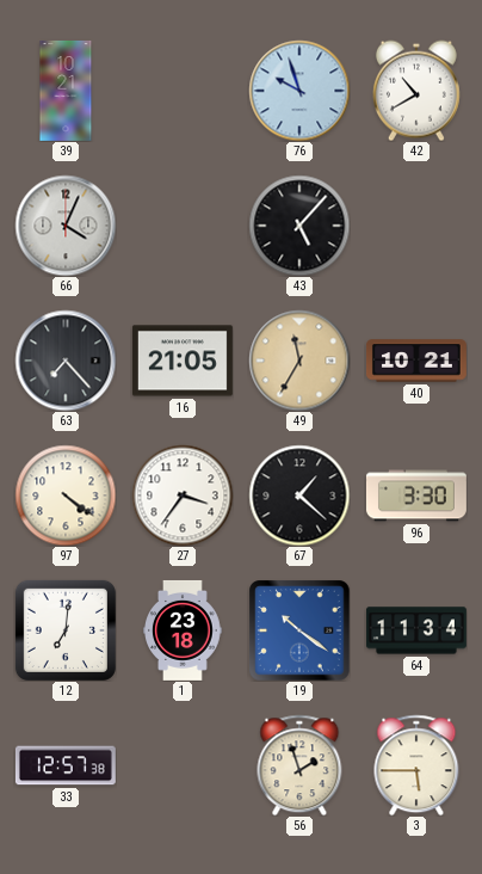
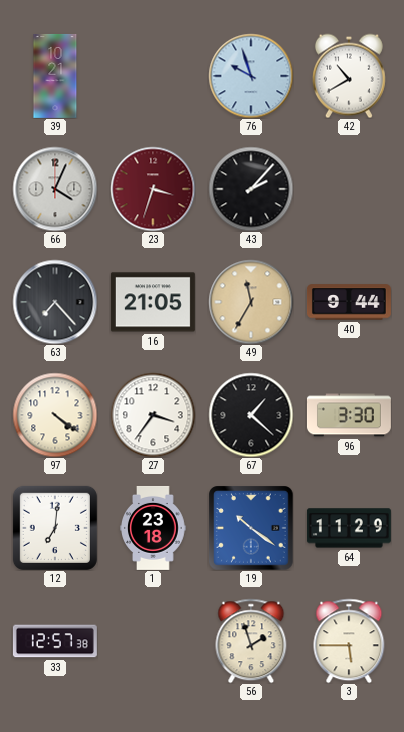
23: none -> 3:33
43: 5:07 -> 2:07
40: 10:21 -> 9:44
64: 11:34 -> 11:29
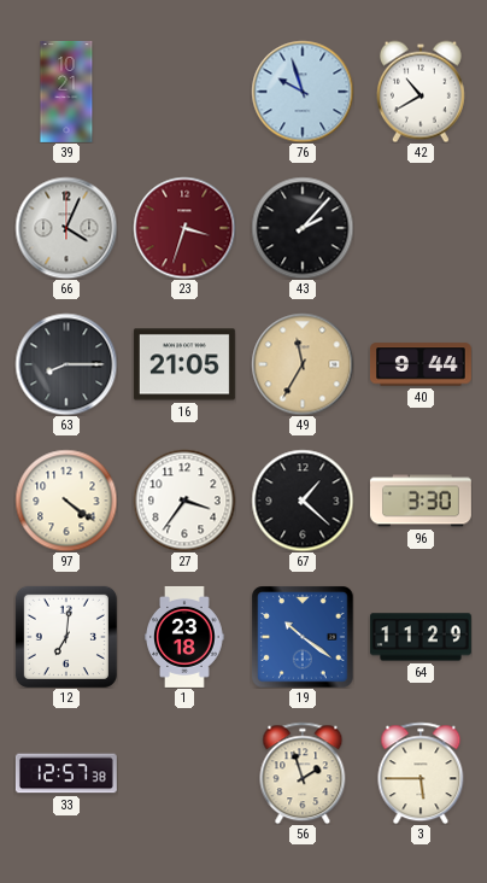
63: 7:23 -> 8:15
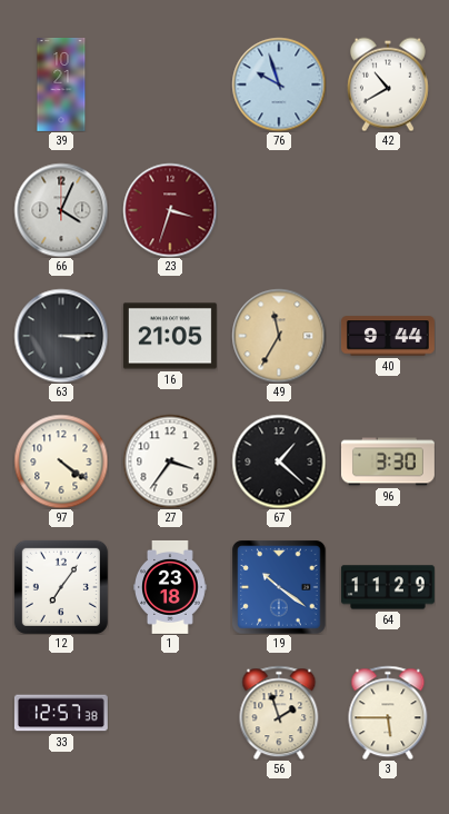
43: 2:07 -> none
63: 8:15 -> 3:15
12: 7:01 -> 7:06
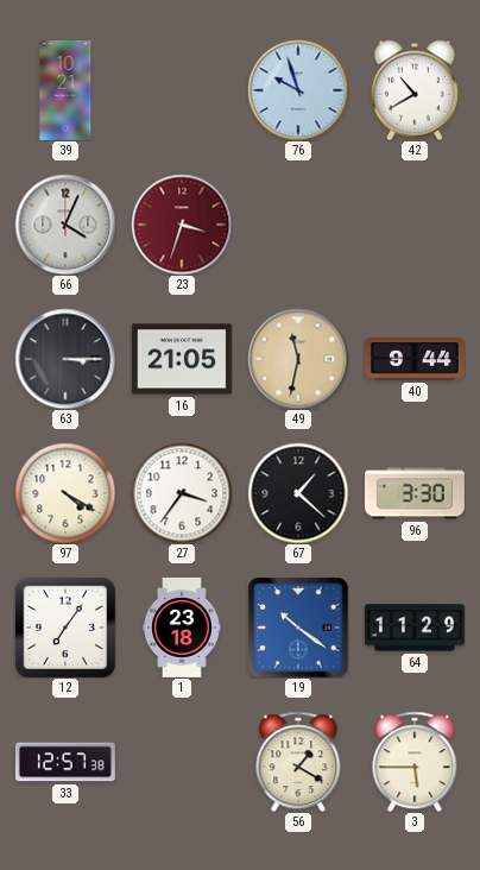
49: 11:35 -> 11:32
97: 4:21 -> 4:20
56: 1:57 -> 1:20
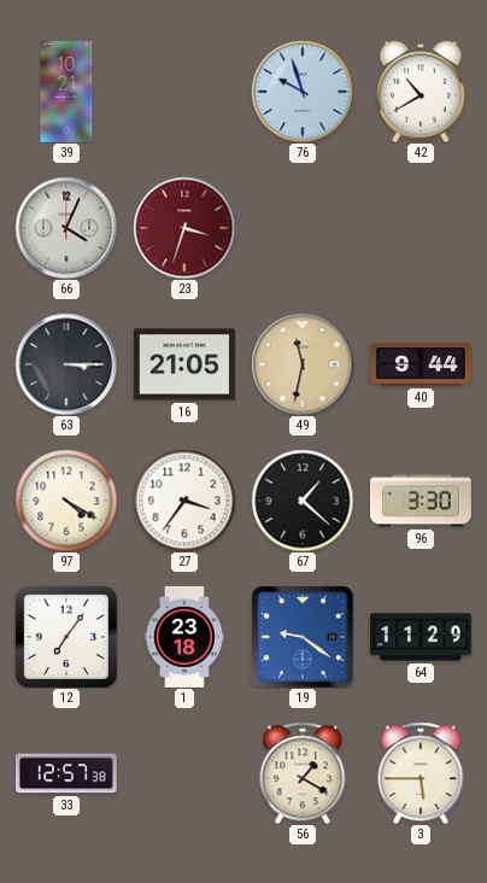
19: 10:21 -> 9:21
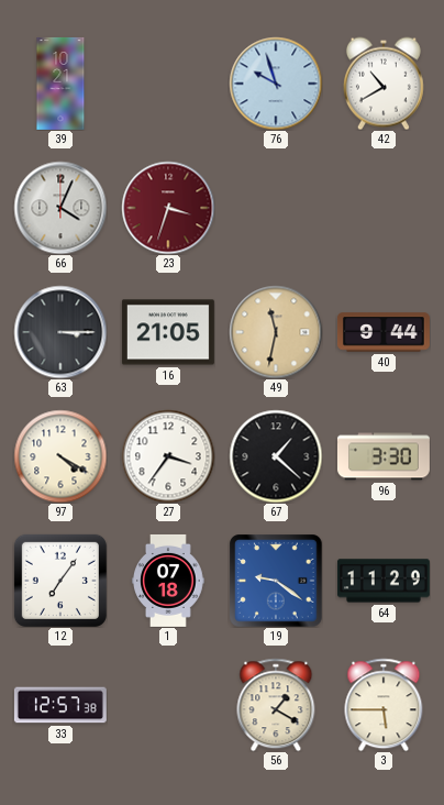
1: 23:18 -> 07:18
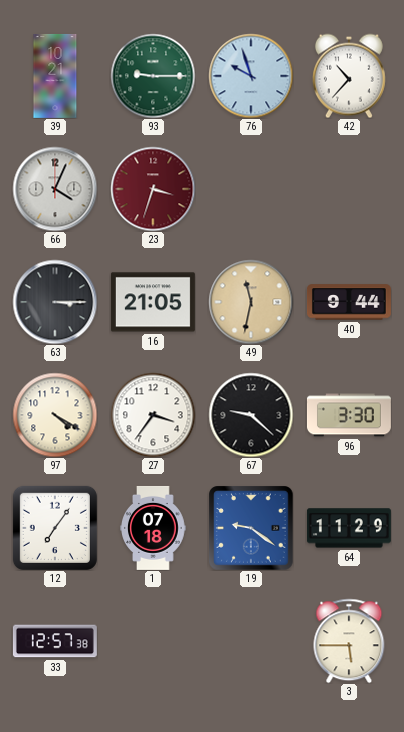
93: none -> 9:15
42: 10:40 -> 10:37
67: 1:22 -> 9:22
56: 1:20 -> none
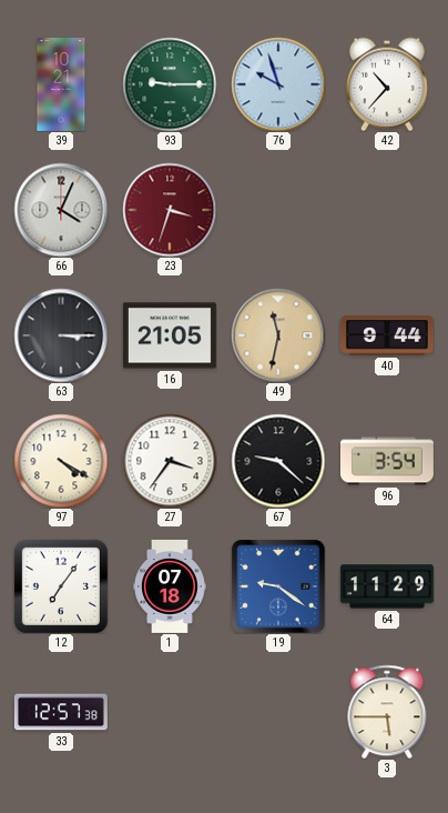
96: 3:30 -> 3:54
